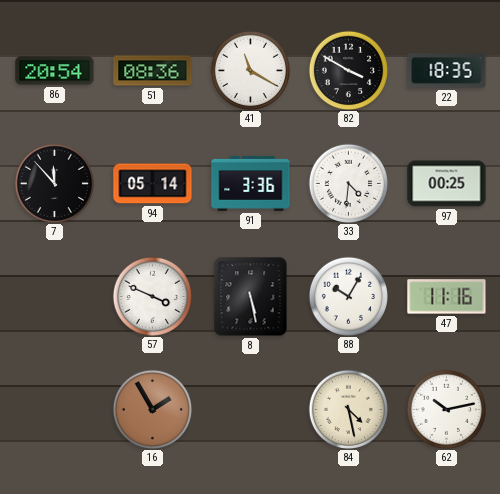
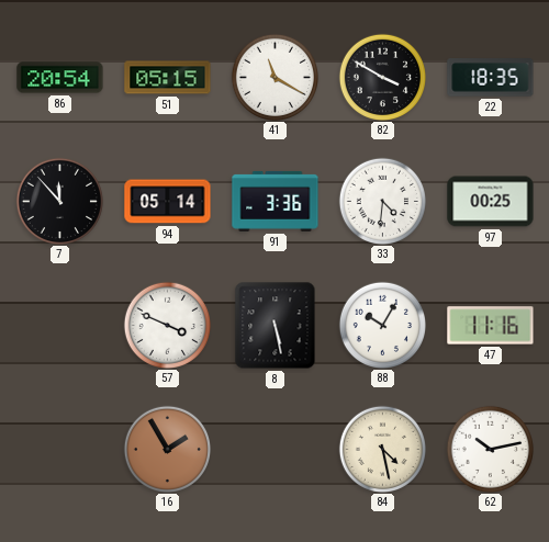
51: 08:36 -> 05:15
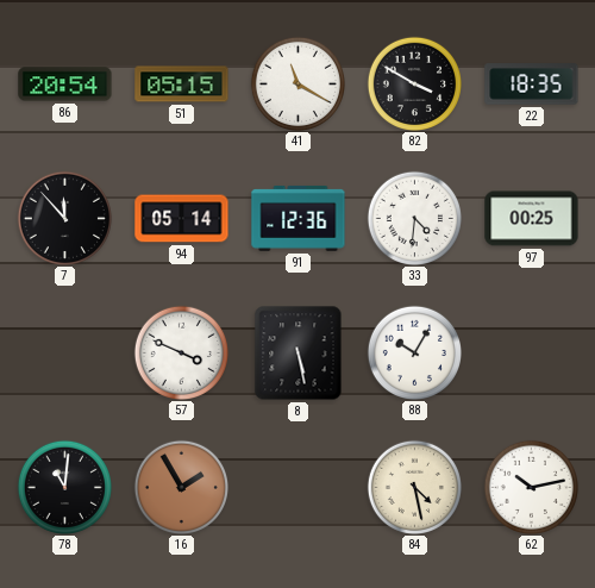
91: 3:36 -> 12:36
47: 11:16 -> none
78: none -> 11:01
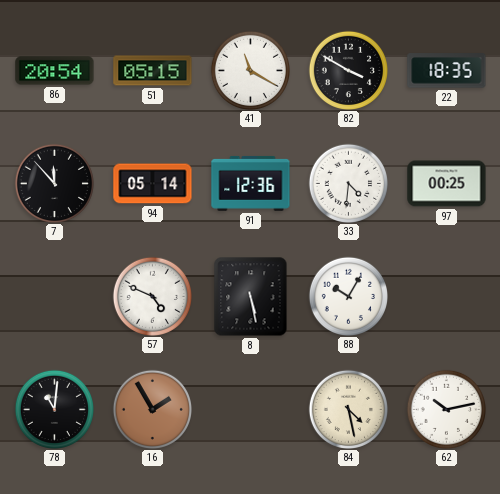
57: 3:49 -> 4:49
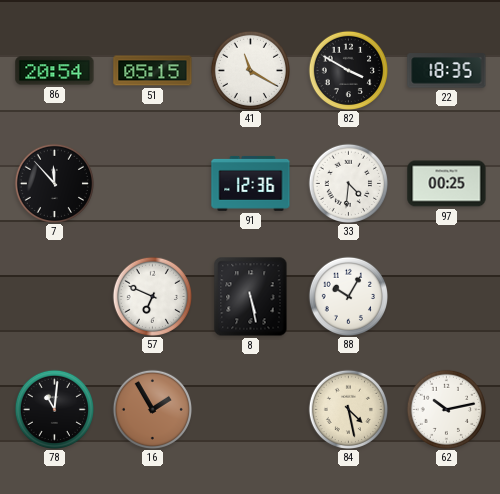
94: 05:14 -> none
57: 4:49 -> 6:49
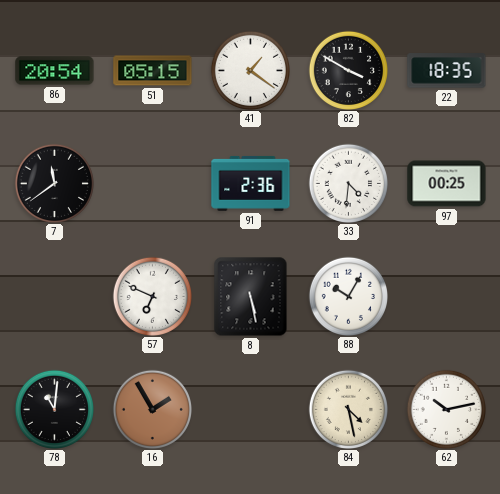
41: 11:20 -> 1:21
7: 11:53 -> 11:39
91: 12:36 -> 2:36
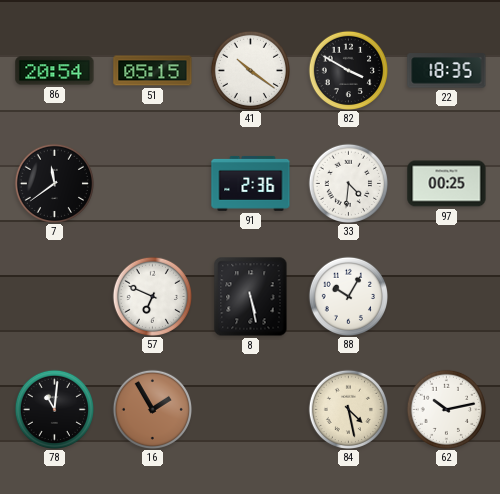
41: 1:21 -> 10:21
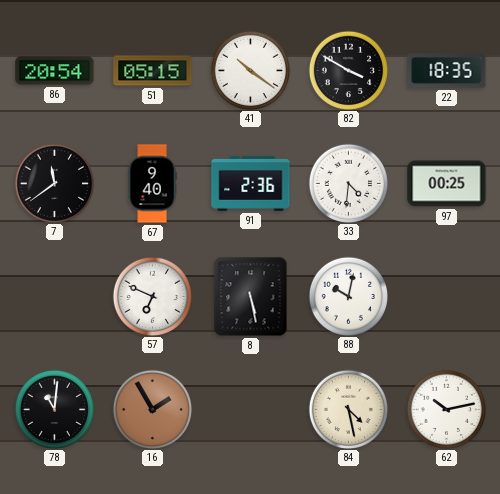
67: none -> 9:40
88: 10:05 -> 10:02
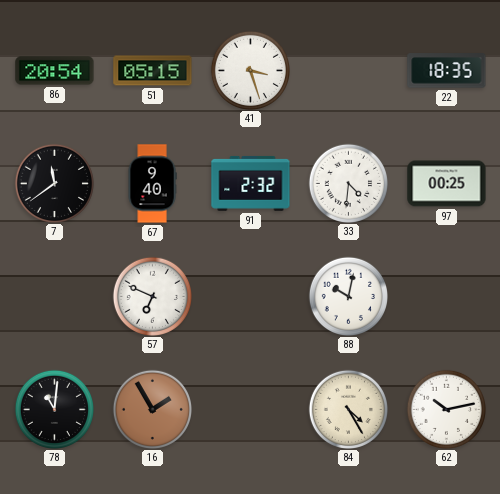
41: 10:21 -> 3:27
82: 3:50 -> none
91: 2:36 -> 2:32
8: 5:28 -> none
84: 4:28 -> 4:25
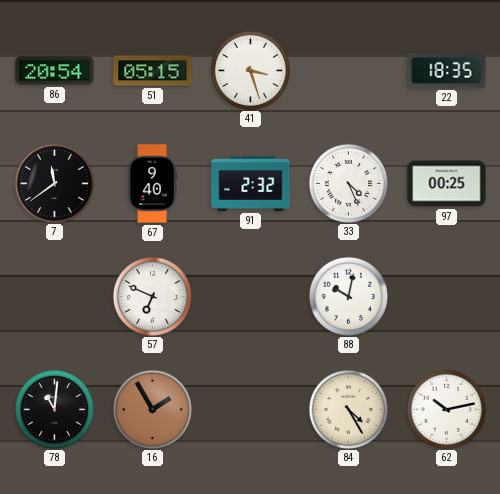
33: 4:31 -> 4:26
